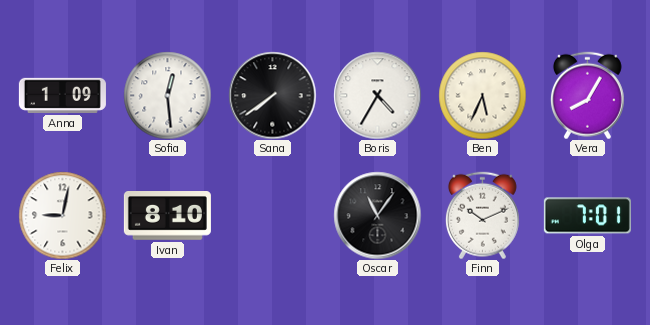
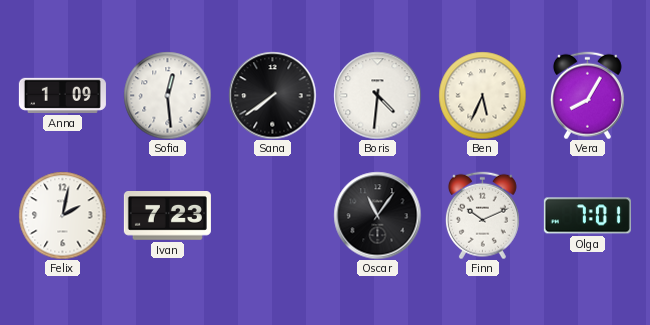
Boris: 4:35 -> 4:31
Felix: 9:02 -> 2:02
Ivan: 8:10 -> 7:23
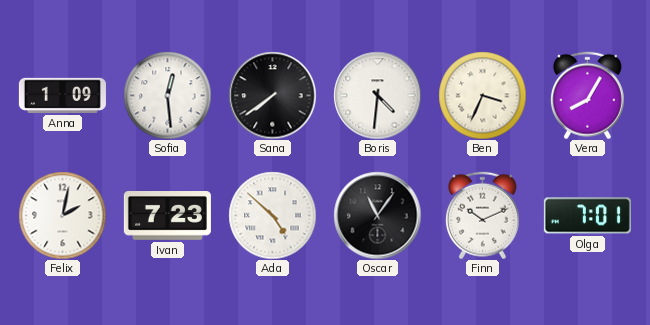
Ben: 5:34 -> 3:34
Ada: none -> 4:52
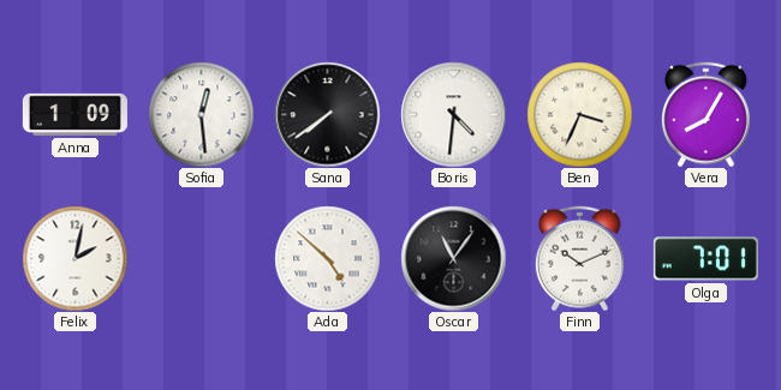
Ivan: 7:23 -> none
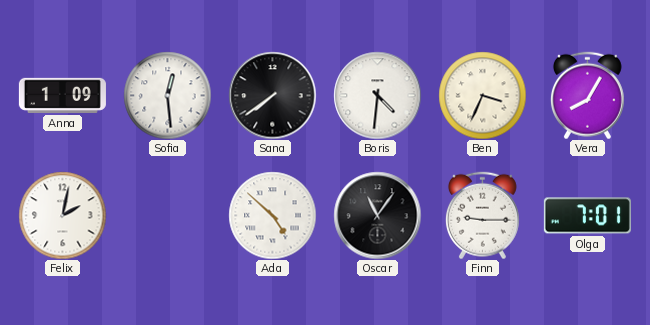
Finn: 10:11 -> 9:15
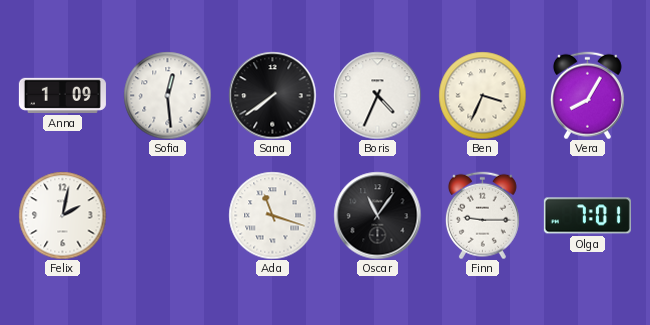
Boris: 4:31 -> 4:34
Ada: 4:52 -> 11:18
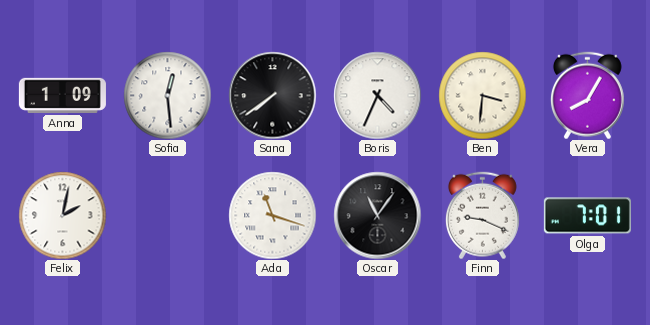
Ben: 3:34 -> 3:31
Finn: 9:15 -> 9:19
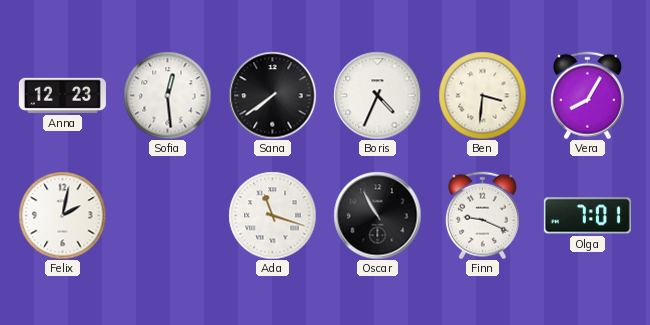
Anna: 1:09 -> 12:23
Oscar: 11:06 -> 10:55
